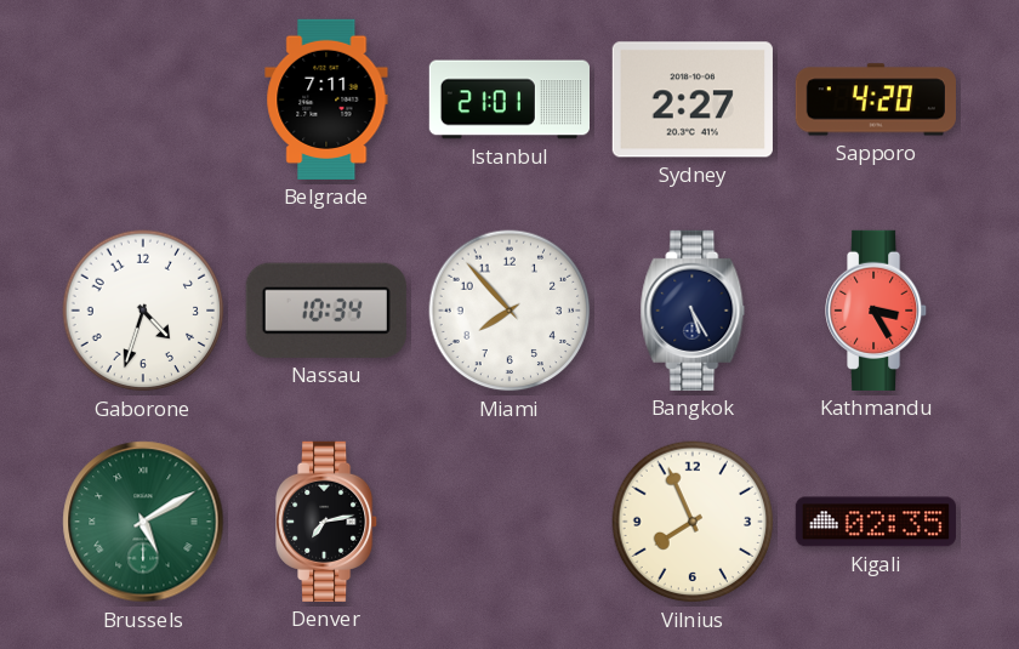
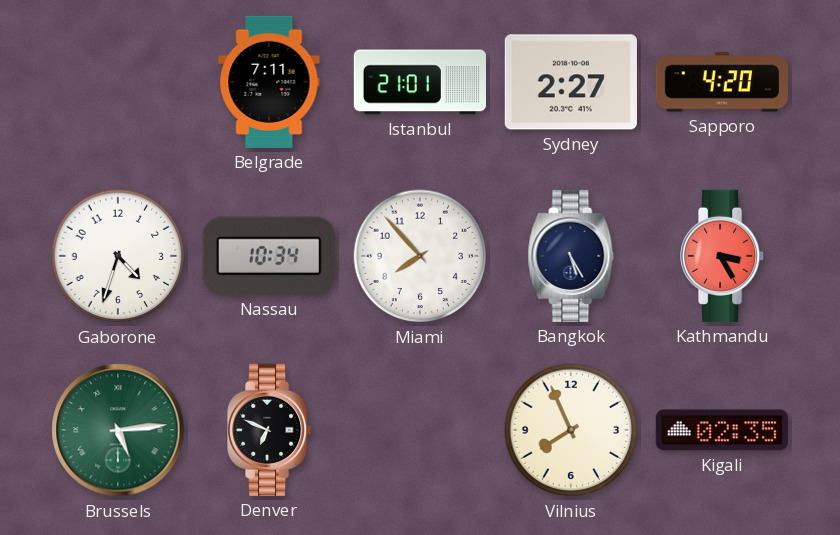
Brussels: 5:10 -> 5:14
Denver: 7:13 -> 6:49
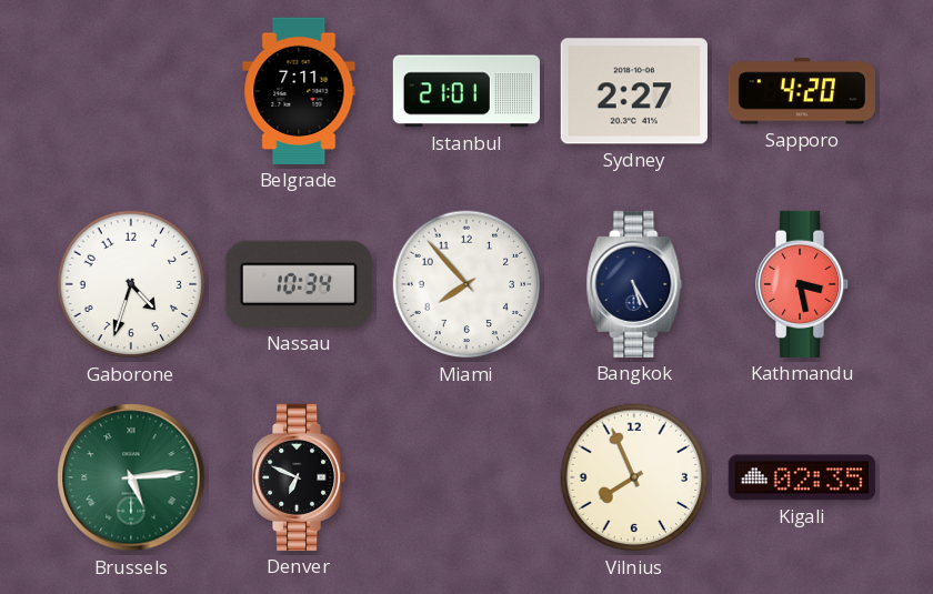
Kathmandu: 3:25 -> 3:28
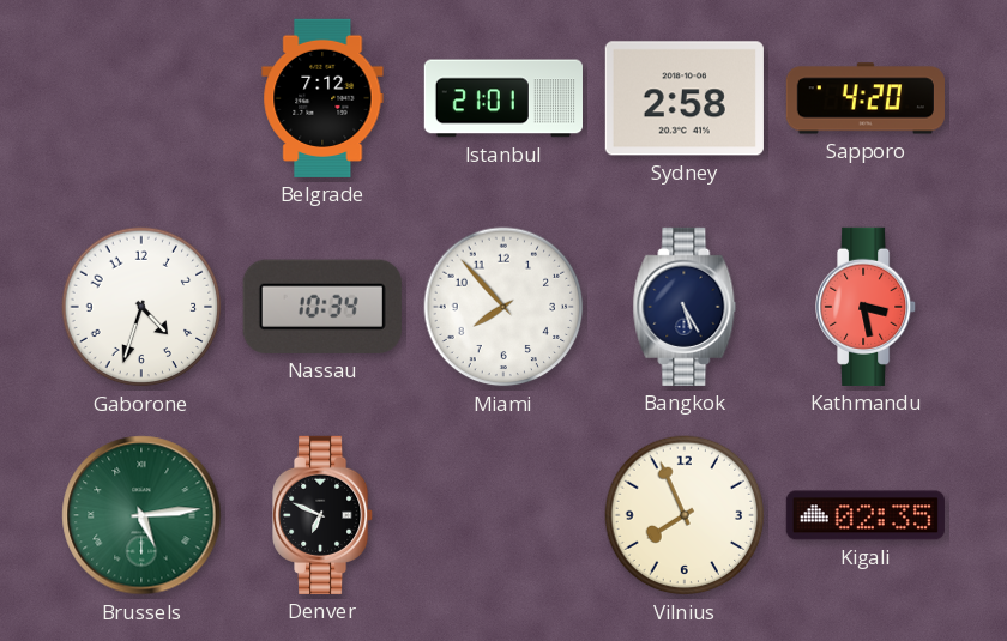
Belgrade: 7:11 -> 7:12
Sydney: 2:27 -> 2:58
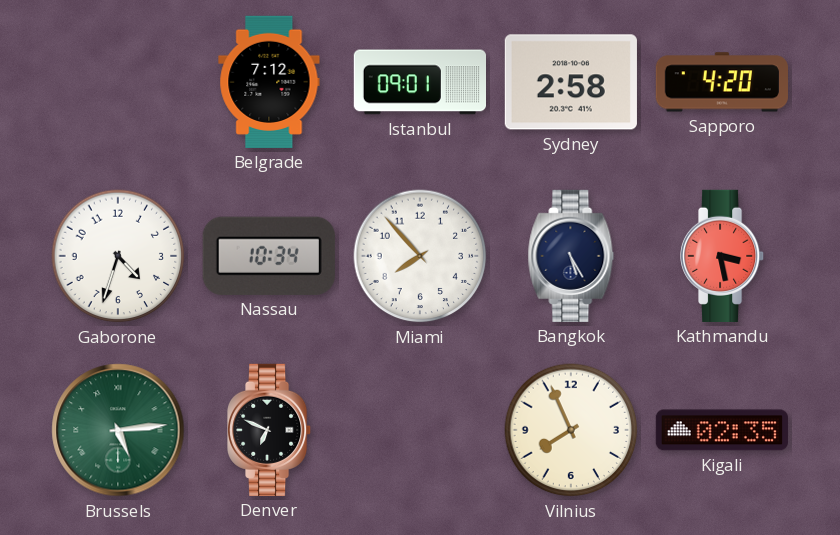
Istanbul: 21:01 -> 09:01
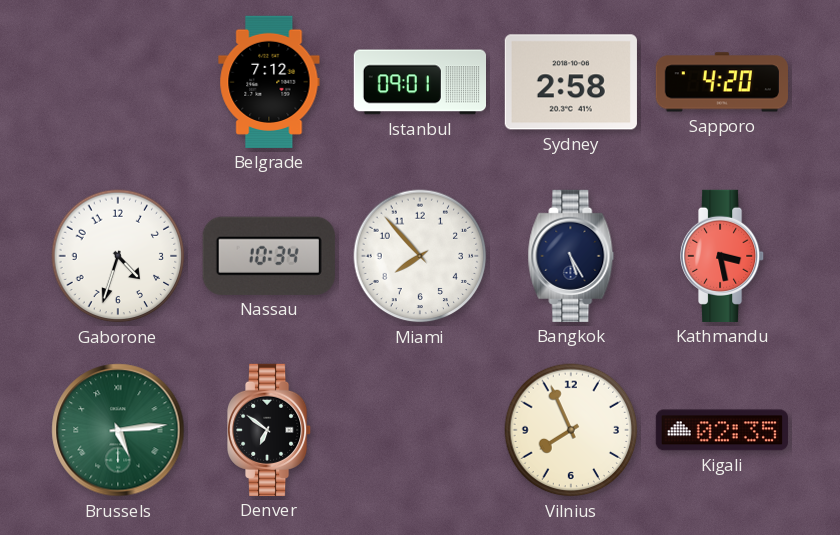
Denver: 6:49 -> 6:51
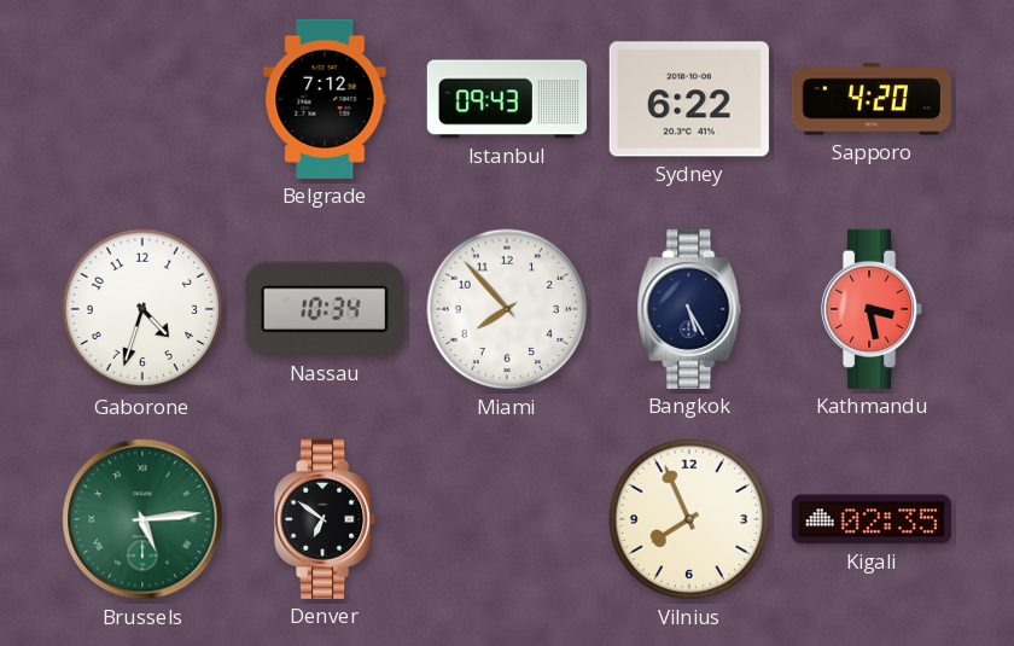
Istanbul: 09:01 -> 09:43
Sydney: 2:58 -> 6:22
